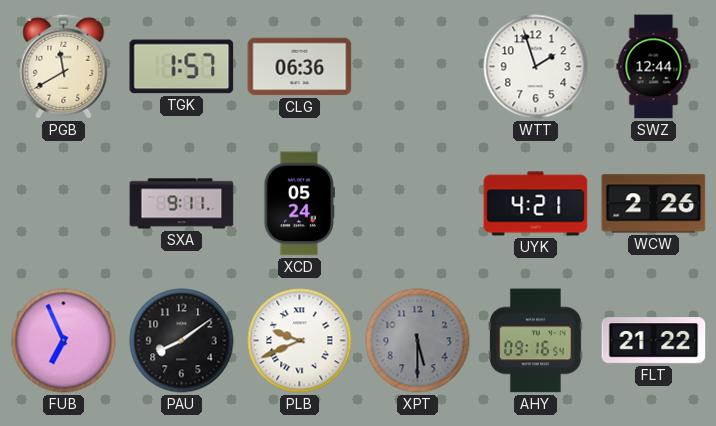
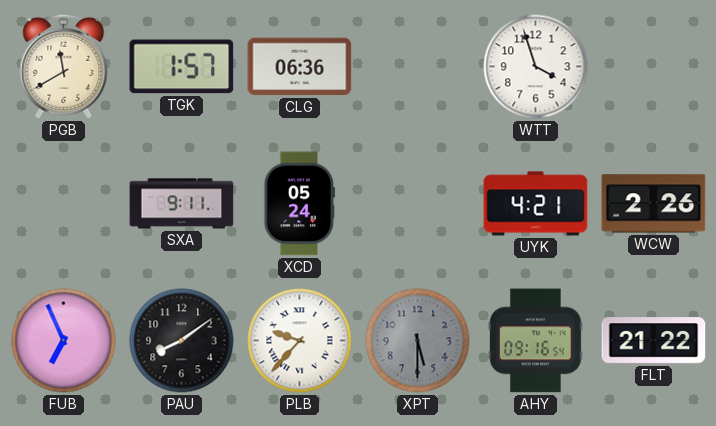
WTT: 1:57 -> 3:57
SWZ: 12:44 -> none
PLB: 9:41 -> 9:37
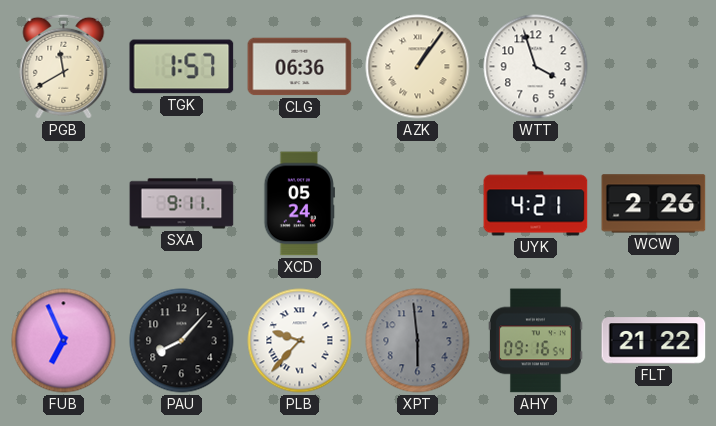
AZK: none -> 1:06
PAU: 8:09 -> 8:07
XPT: 5:30 -> 5:59
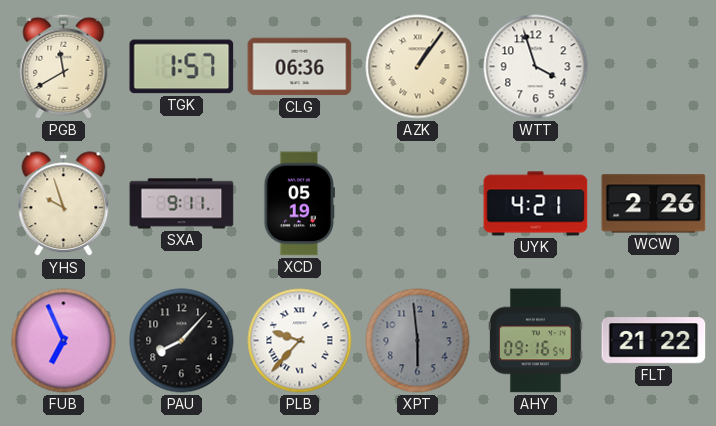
YHS: none -> 9:57
XCD: 05:24 -> 05:19
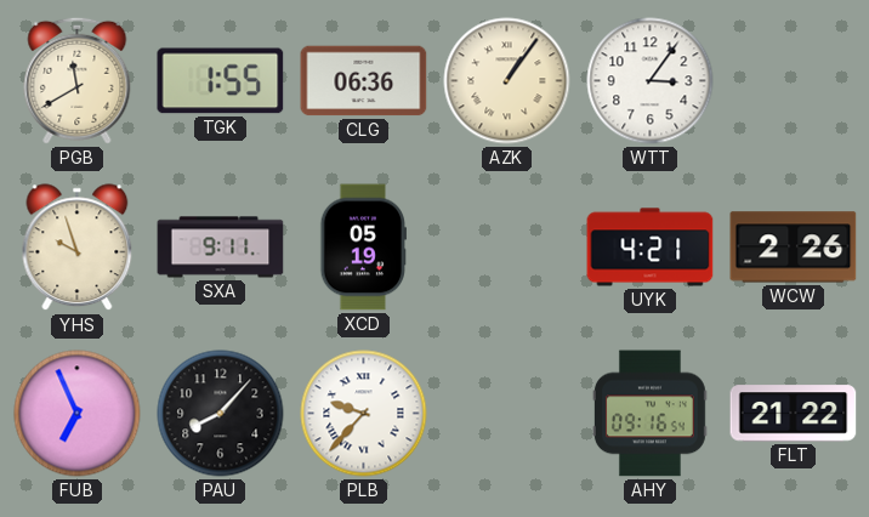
TGK: 1:57 -> 1:55
WTT: 3:57 -> 3:06
XPT: 5:59 -> none
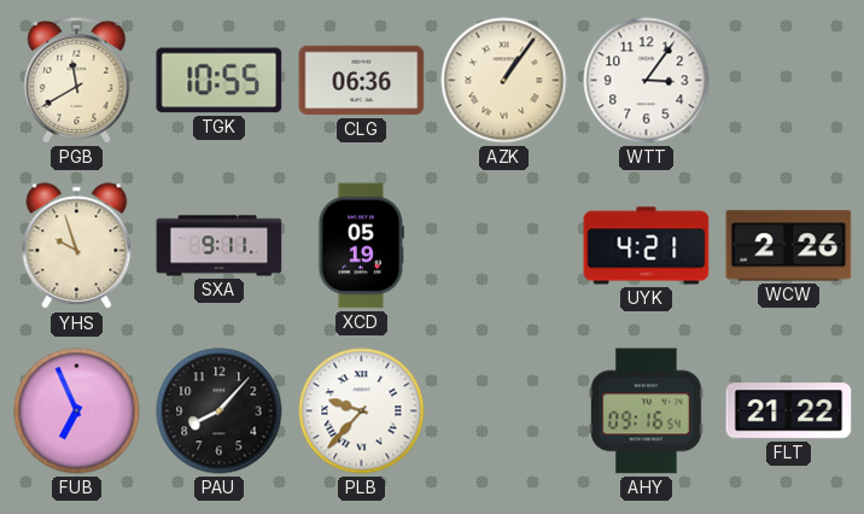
TGK: 1:55 -> 10:55
